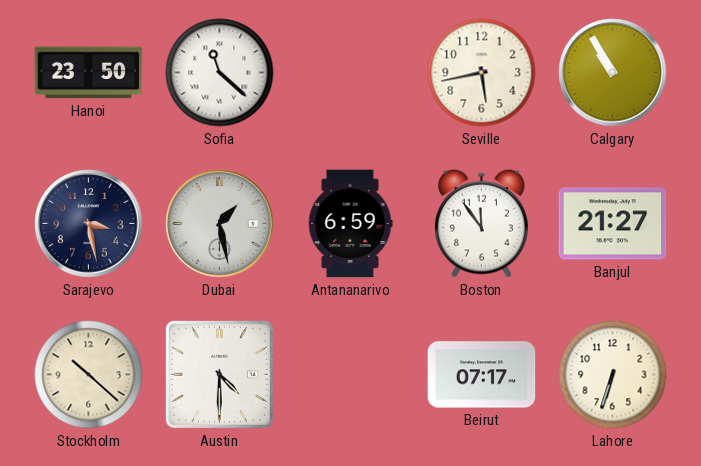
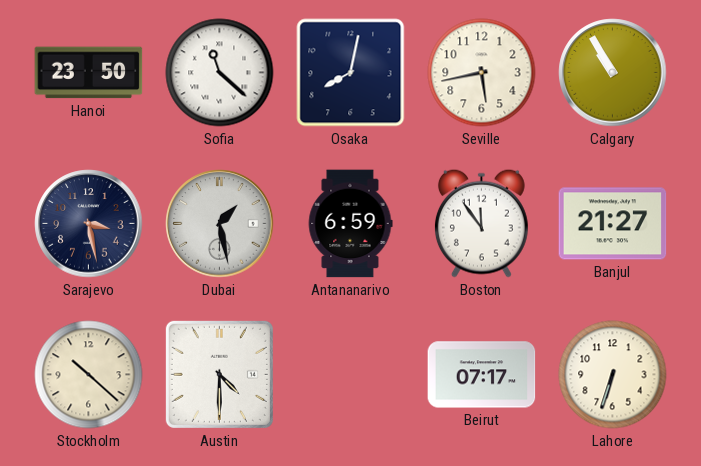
Osaka: none -> 8:02
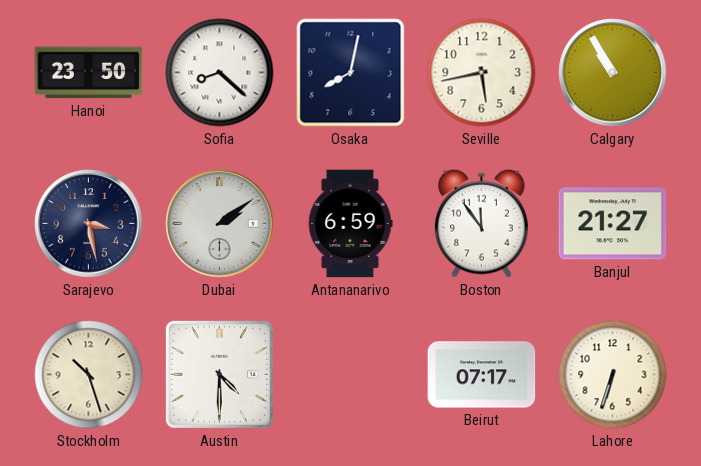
Sofia: 11:22 -> 8:22
Dubai: 1:28 -> 2:09
Stockholm: 10:22 -> 10:27
